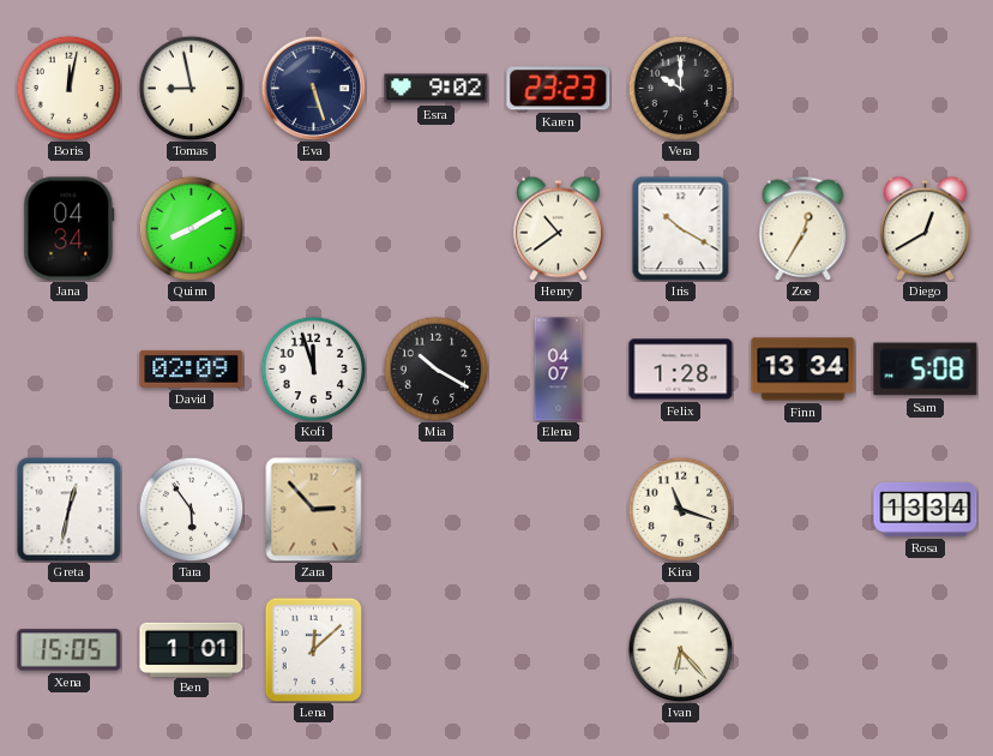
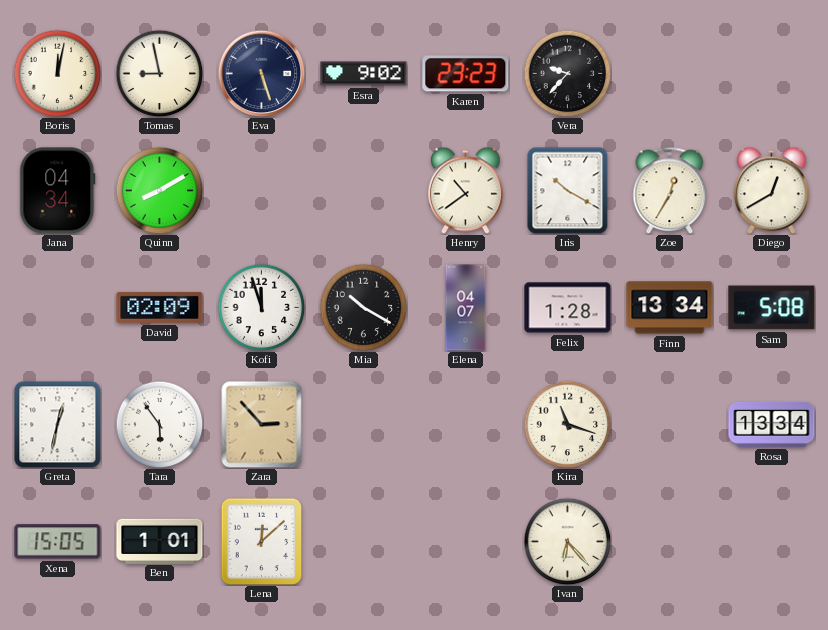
Vera: 10:00 -> 9:37
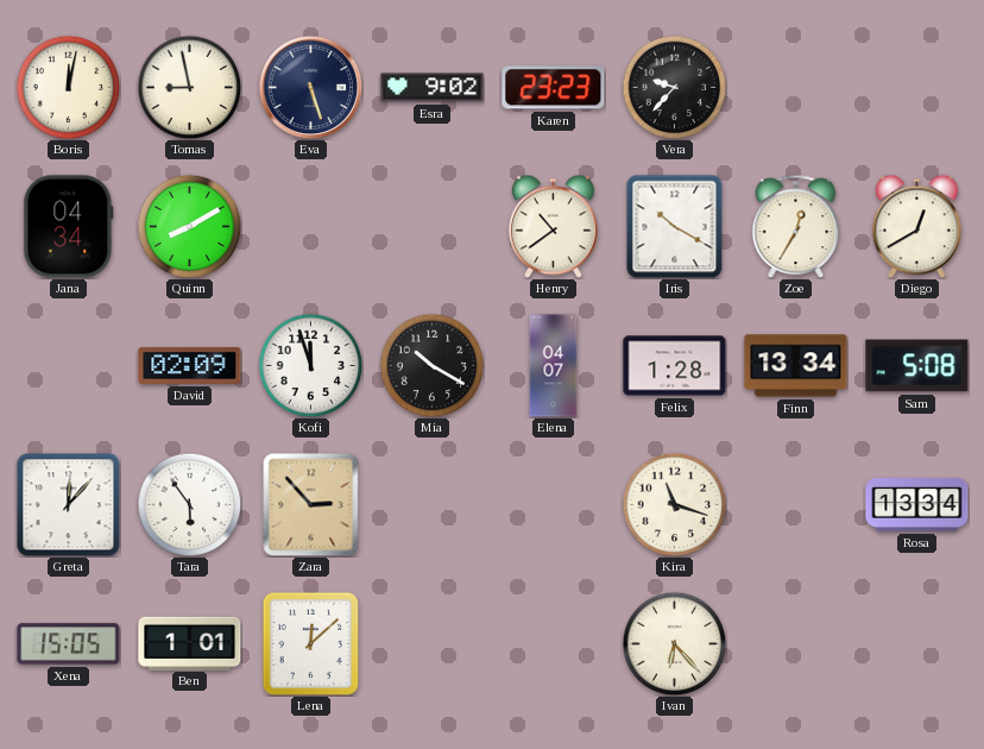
Greta: 12:32 -> 12:07
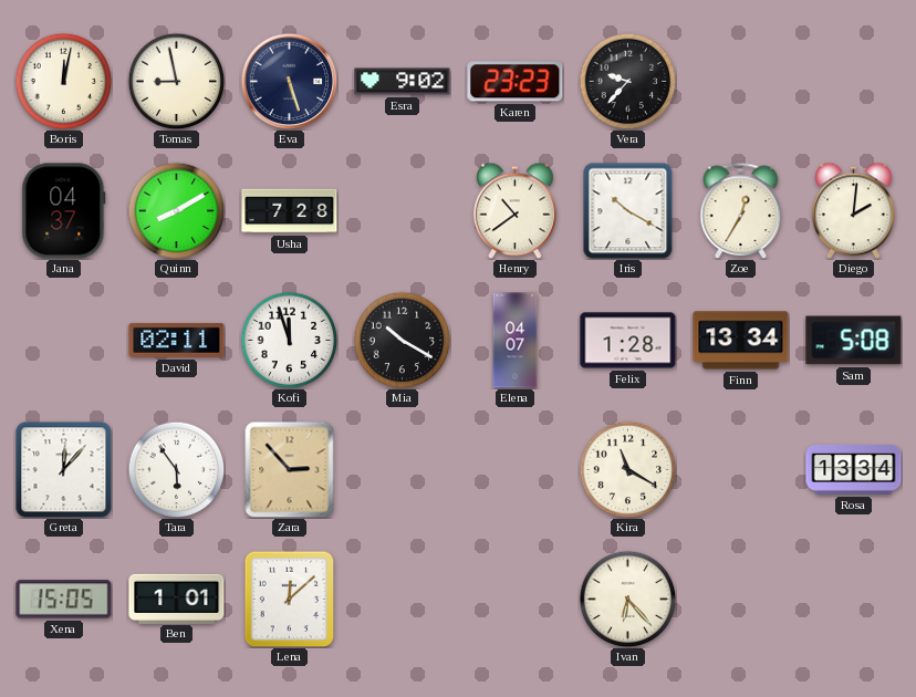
Jana: 04:34 -> 04:37
Usha: none -> 7:28
Diego: 12:40 -> 2:01
David: 02:09 -> 02:11
Kira: 11:18 -> 11:20
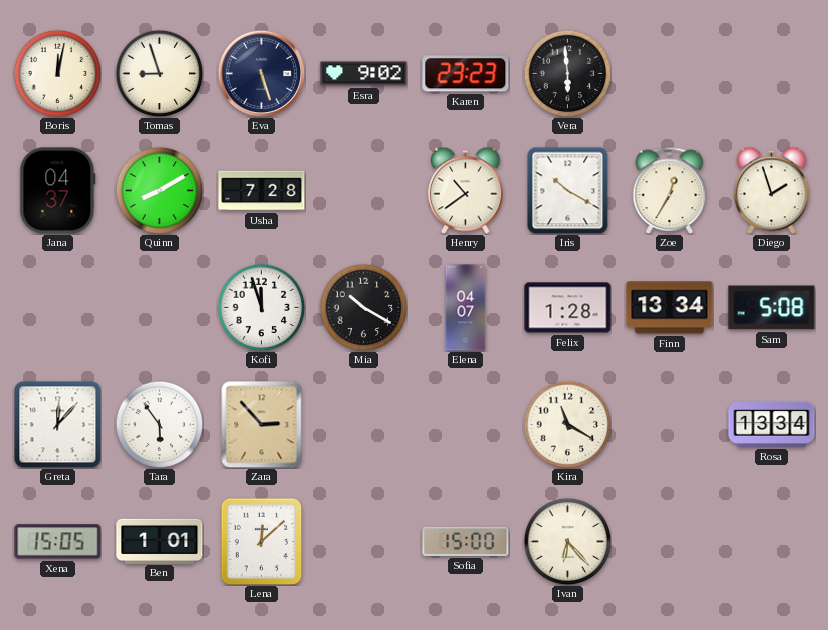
Tomas: 8:58 -> 8:57
Vera: 9:37 -> 5:59
Diego: 2:01 -> 1:57
David: 02:11 -> none
Sofia: none -> 15:00
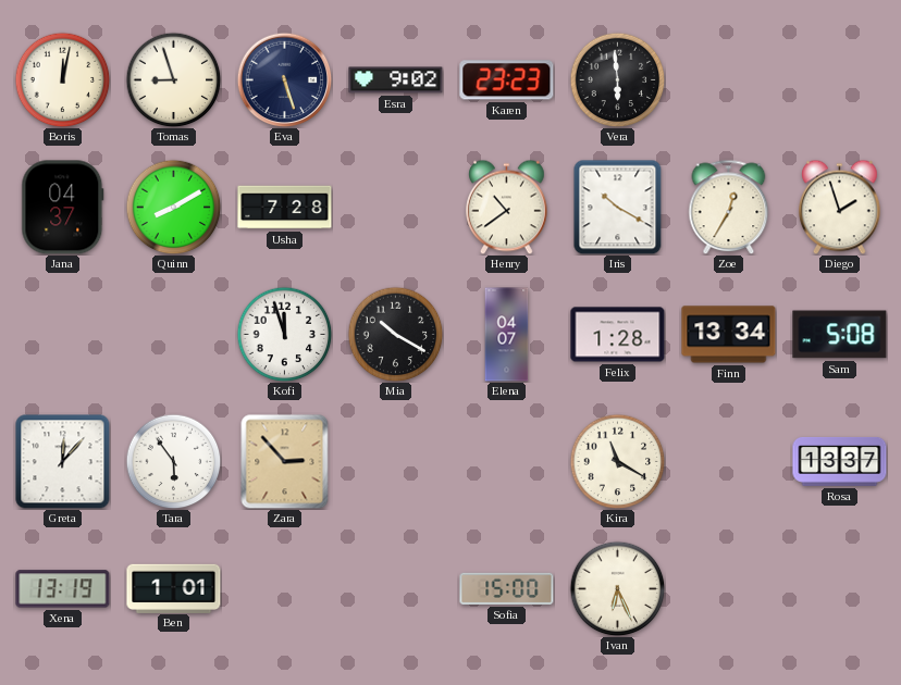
Rosa: 13:34 -> 13:37
Xena: 15:05 -> 13:19
Lena: 12:08 -> none
Ivan: 6:23 -> 6:26
